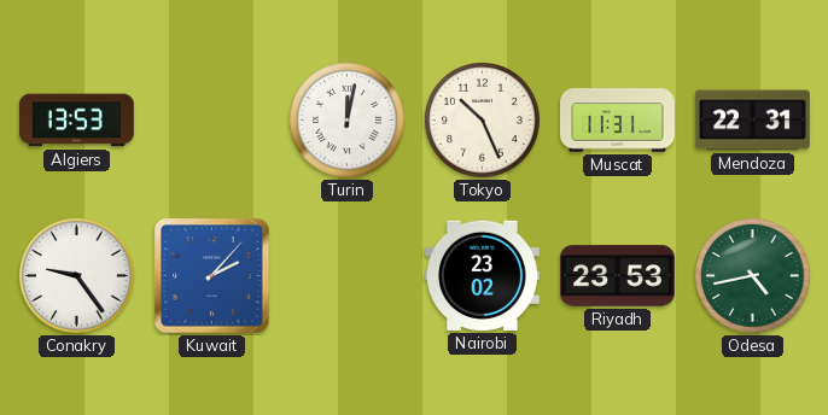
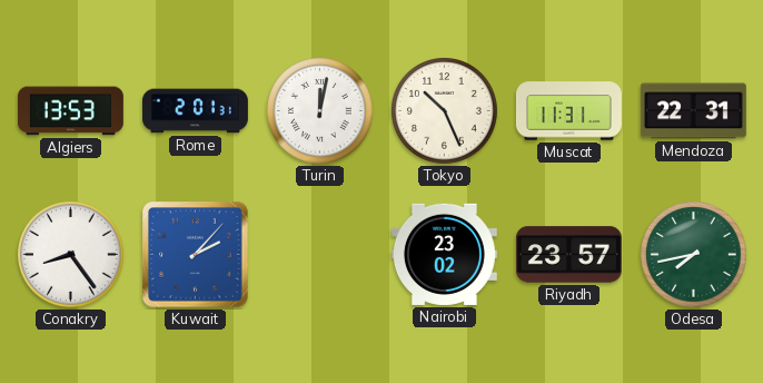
Rome: none -> 2:01
Conakry: 9:24 -> 8:24
Riyadh: 23:53 -> 23:57
Odesa: 4:43 -> 7:43
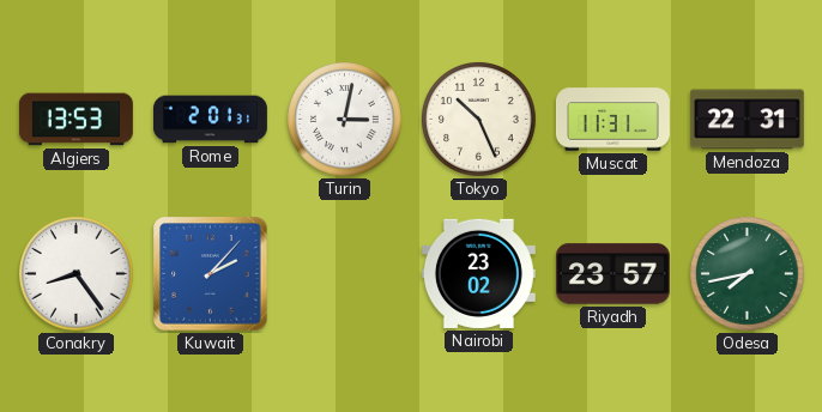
Turin: 12:02 -> 3:02
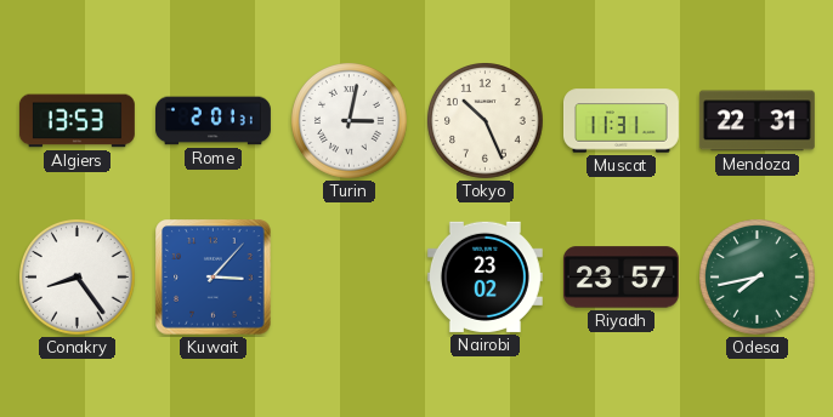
Kuwait: 2:07 -> 3:07
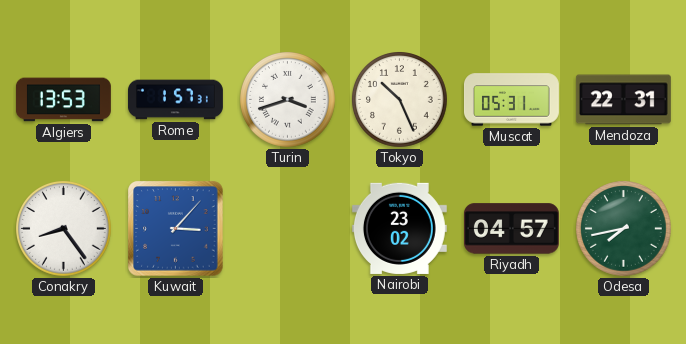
Rome: 2:01 -> 1:57
Turin: 3:02 -> 3:42
Muscat: 11:31 -> 05:31
Riyadh: 23:57 -> 04:57
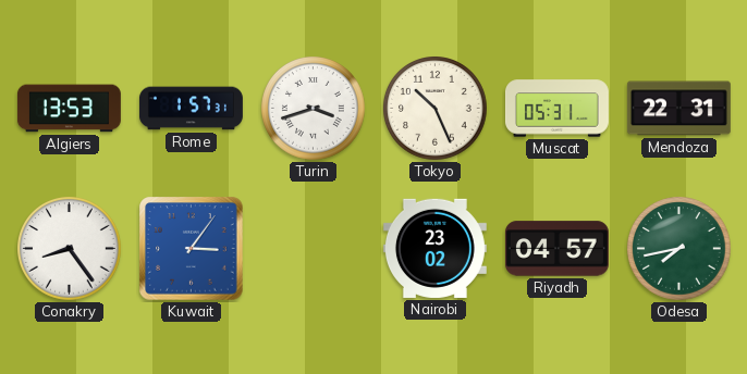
Kuwait: 3:07 -> 3:06
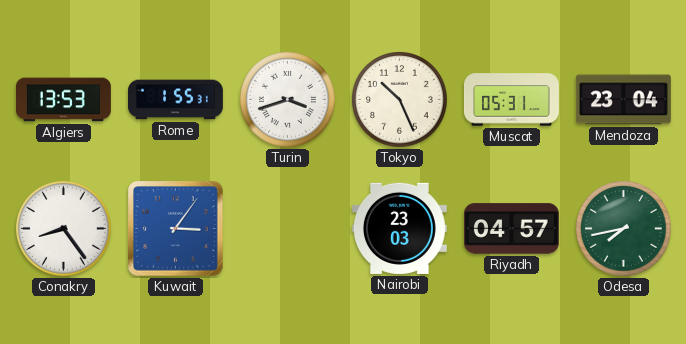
Rome: 1:57 -> 1:55
Mendoza: 22:31 -> 23:04
Nairobi: 23:02 -> 23:03
